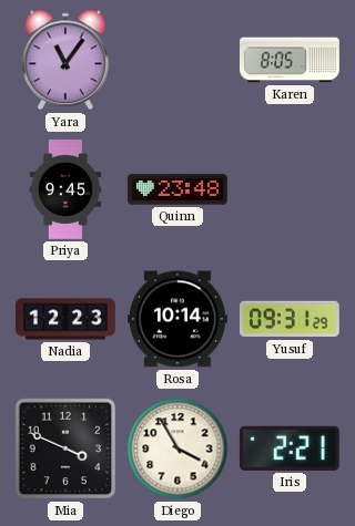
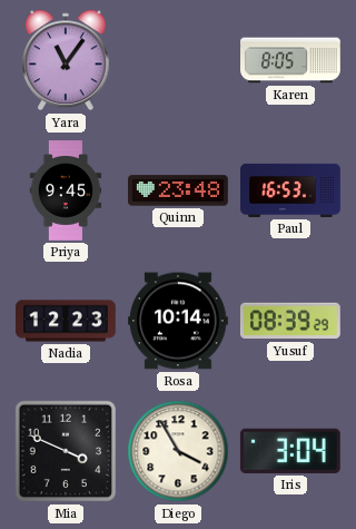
Paul: none -> 16:53
Yusuf: 09:31 -> 08:39
Iris: 2:21 -> 3:04
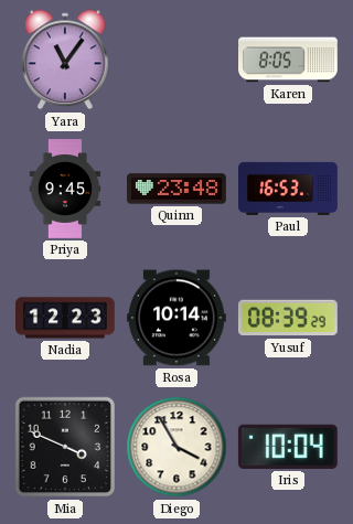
Iris: 3:04 -> 10:04
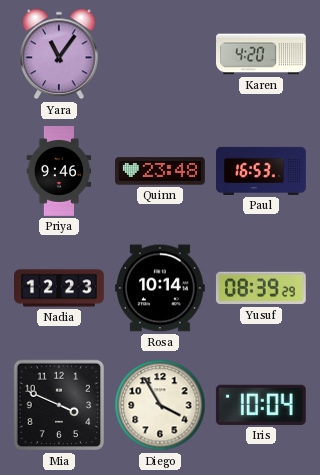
Karen: 8:05 -> 4:20
Priya: 9:45 -> 9:46
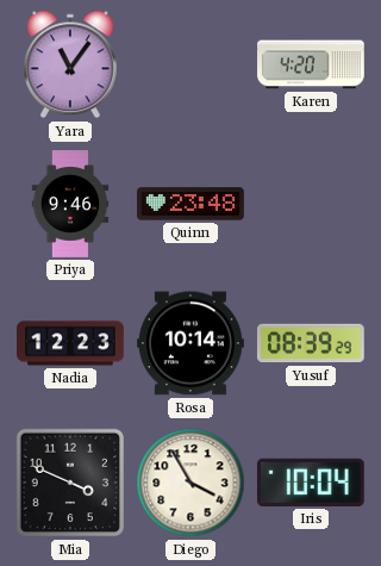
Paul: 16:53 -> none
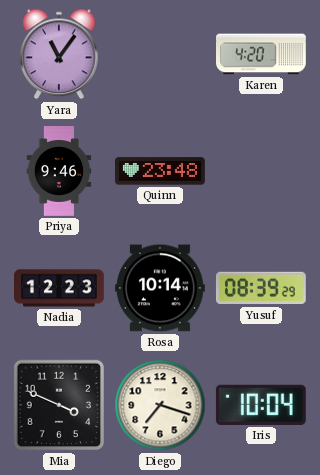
Diego: 3:55 -> 7:18
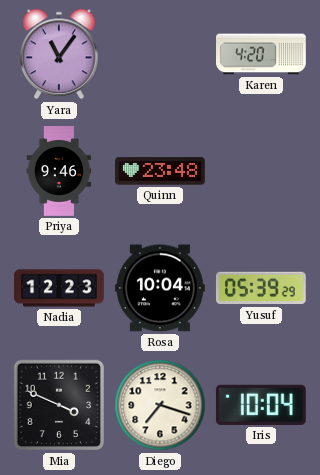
Rosa: 10:14 -> 10:04
Yusuf: 08:39 -> 05:39
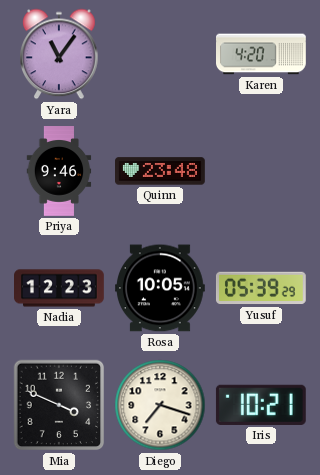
Rosa: 10:04 -> 10:05
Iris: 10:04 -> 10:21
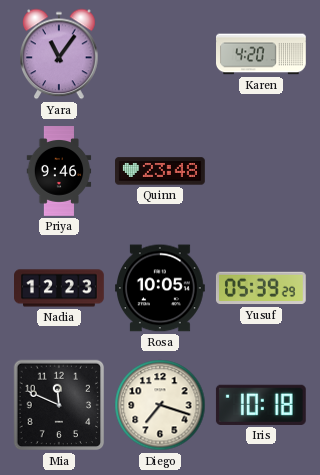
Mia: 3:49 -> 11:49
Iris: 10:21 -> 10:18
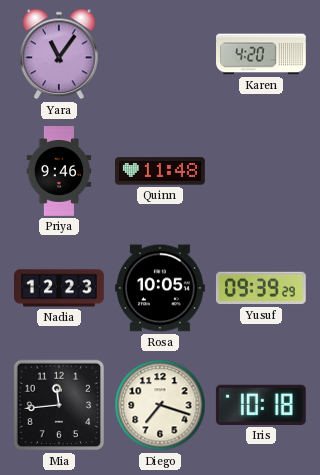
Quinn: 23:48 -> 11:48
Yusuf: 05:39 -> 09:39
Mia: 11:49 -> 11:44
